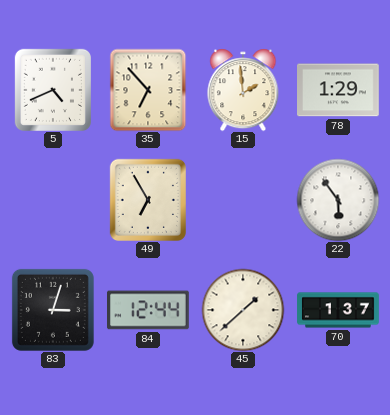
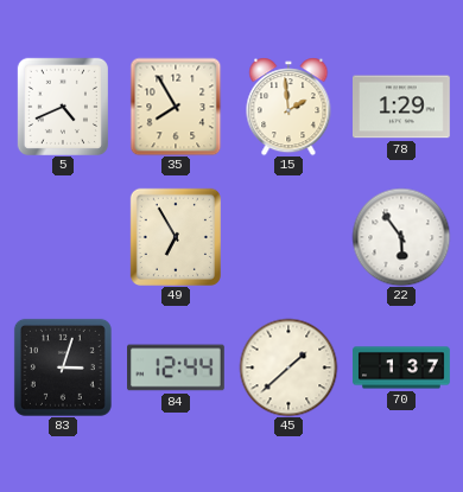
35: 6:53 -> 7:55
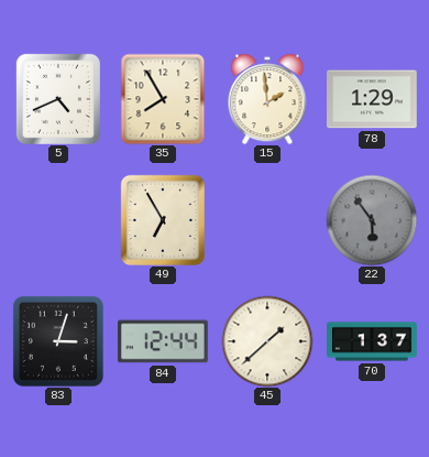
22 dial: white -> grey
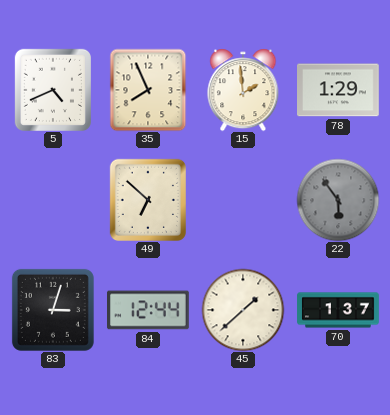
35: 7:55 -> 7:56
49: 6:55 -> 6:52
